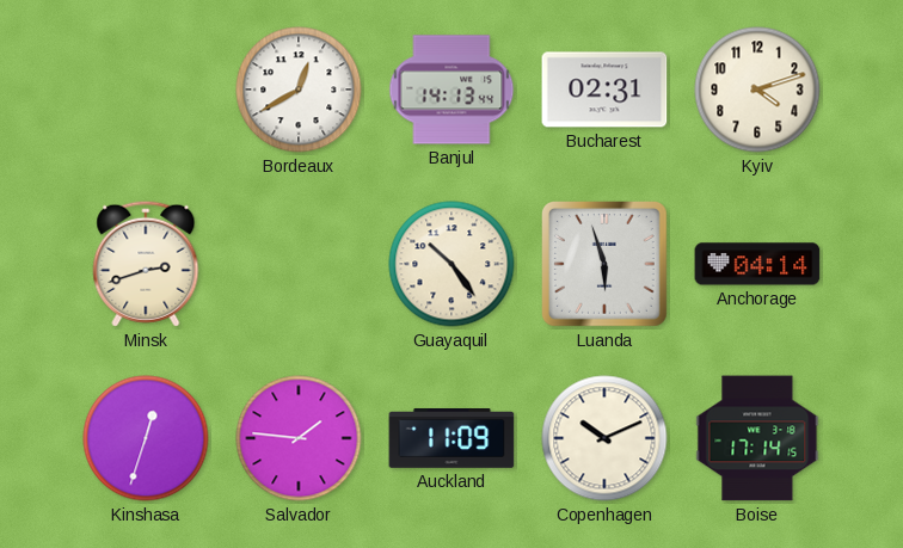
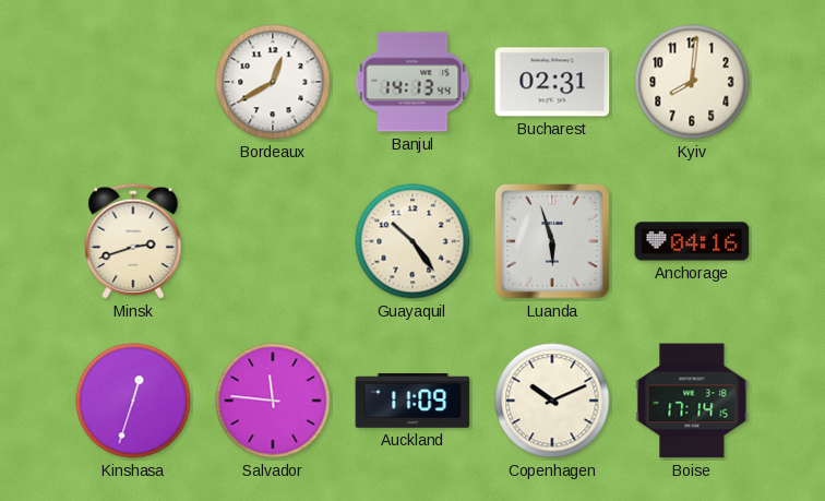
Kyiv: 4:12 -> 8:01
Anchorage: 04:14 -> 04:16
Salvador: 1:46 -> 11:46
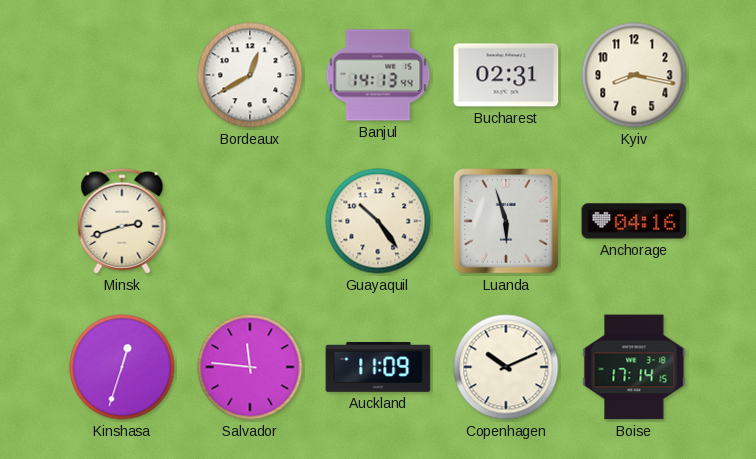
Kyiv: 8:01 -> 8:17
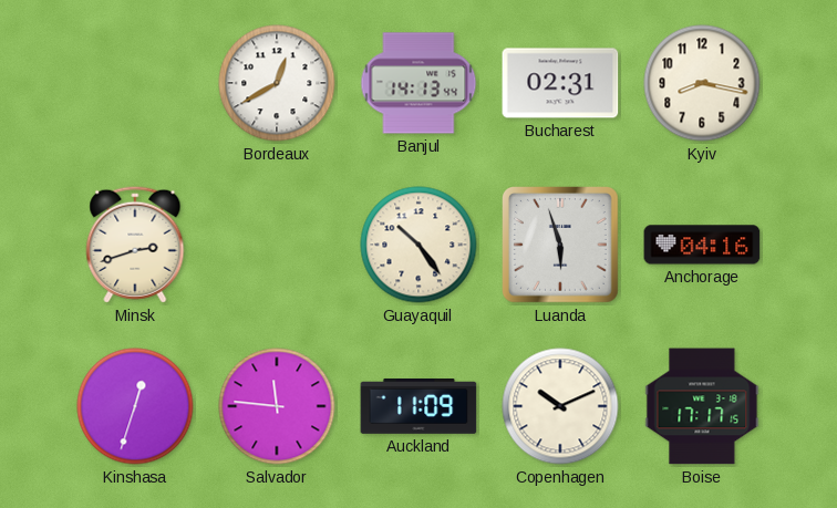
Boise: 17:14 -> 17:17
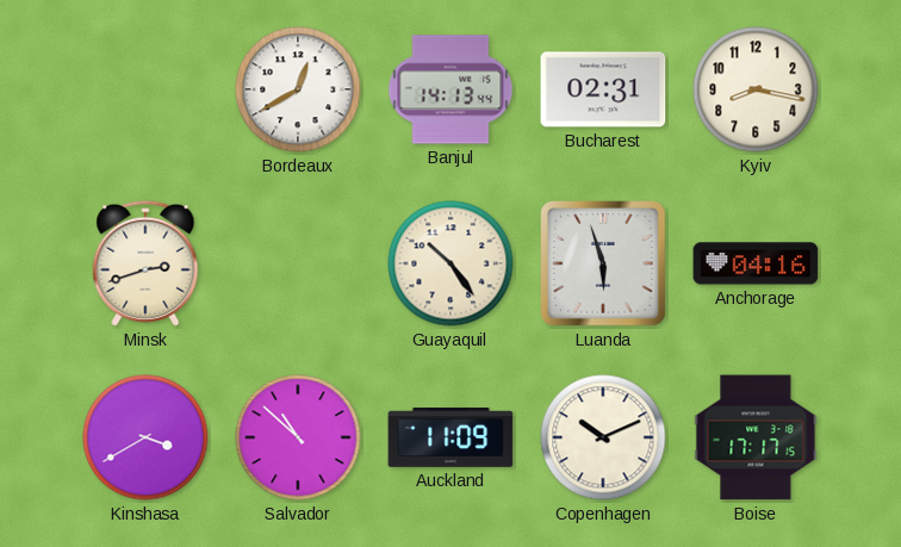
Kinshasa: 12:33 -> 3:40
Salvador: 11:46 -> 10:52
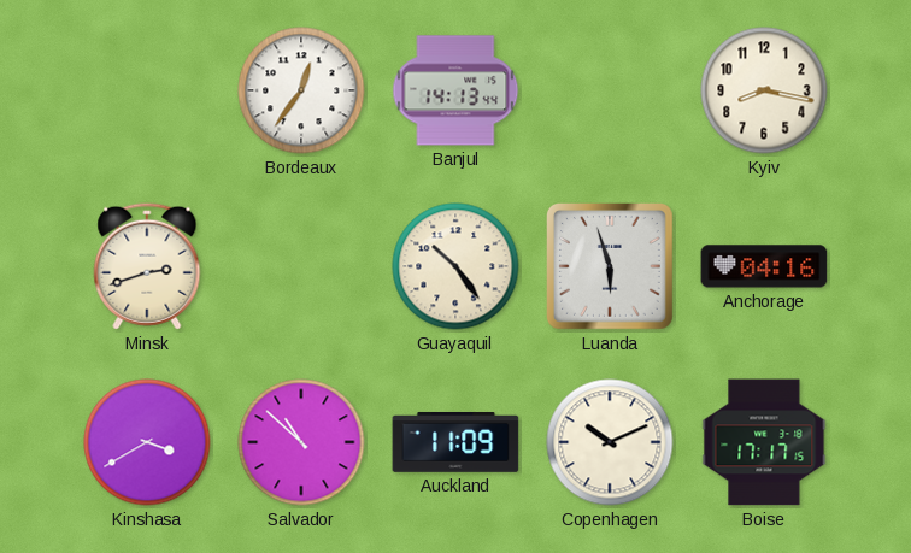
Bordeaux: 12:40 -> 12:36
Bucharest: 02:31 -> none
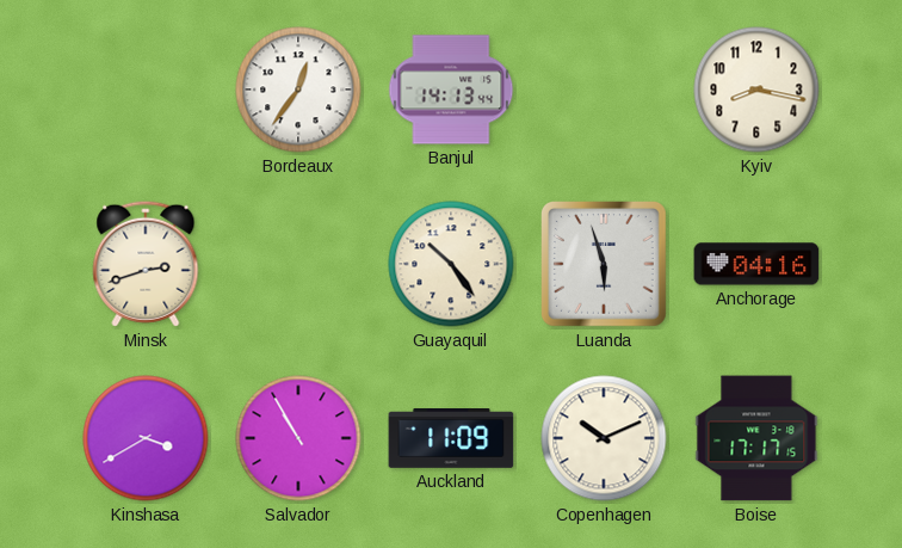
Salvador: 10:52 -> 10:55
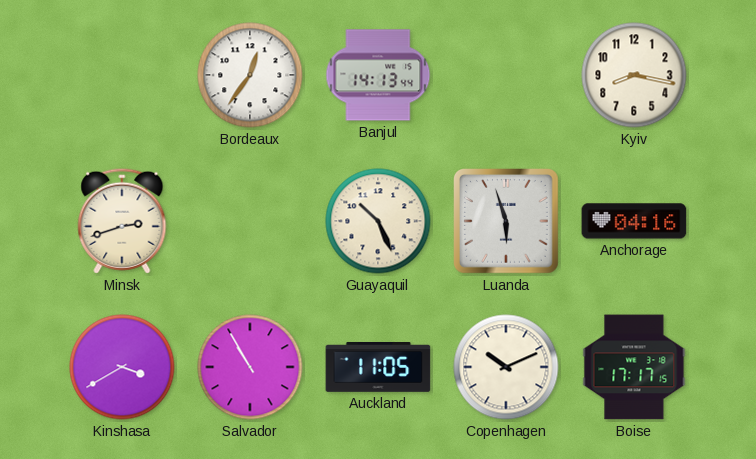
Guayaquil: 10:24 -> 10:26
Auckland: 11:09 -> 11:05
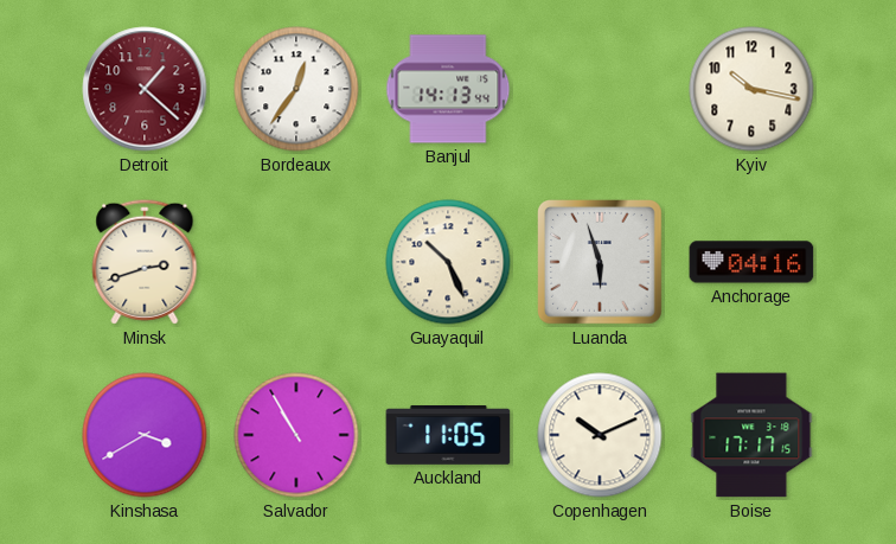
Detroit: none -> 1:22
Kyiv: 8:17 -> 10:17
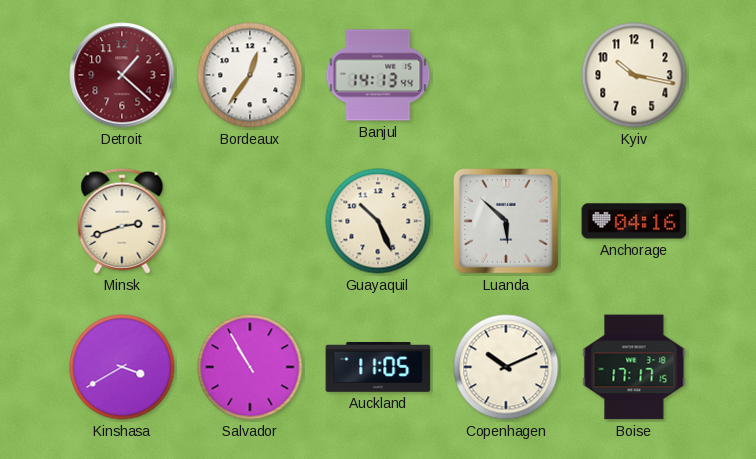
Luanda: 5:57 -> 5:52
